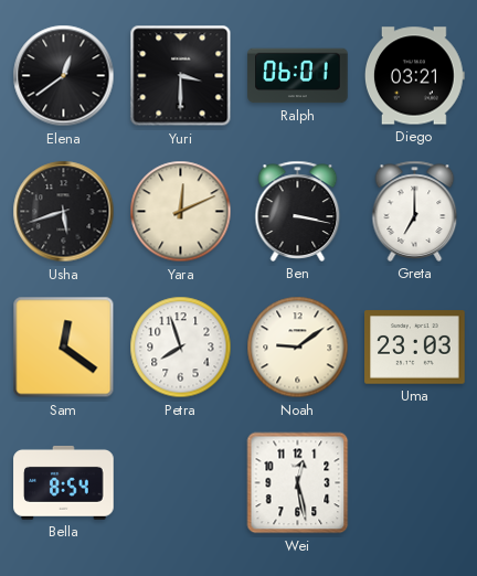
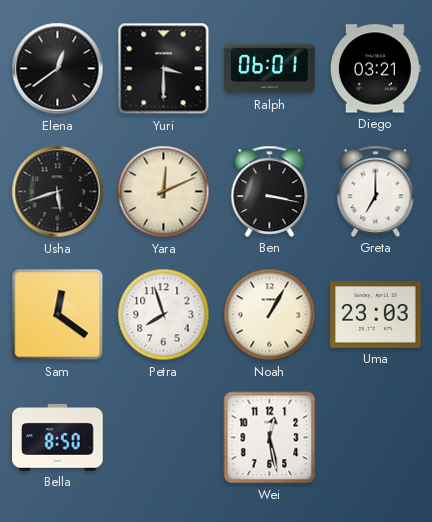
Noah: 9:09 -> 1:05
Bella: 8:54 -> 8:50
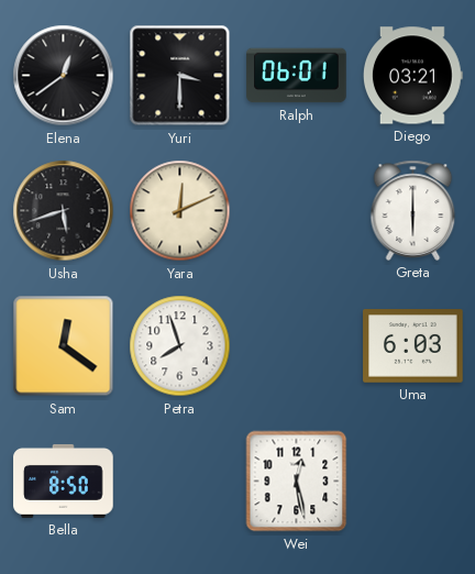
Ben: 3:17 -> none
Greta: 7:00 -> 6:00
Noah: 1:05 -> none
Uma: 23:03 -> 6:03
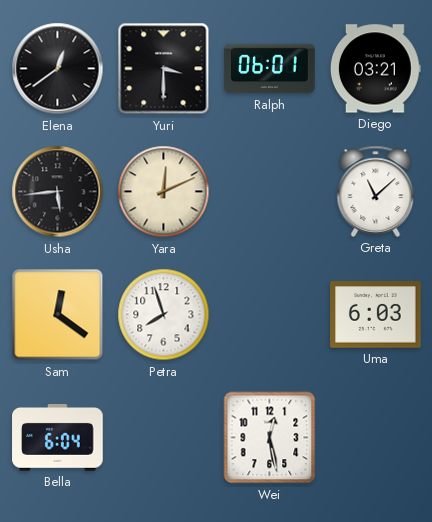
Usha: 5:42 -> 5:44
Greta: 6:00 -> 11:08
Bella: 8:50 -> 6:04
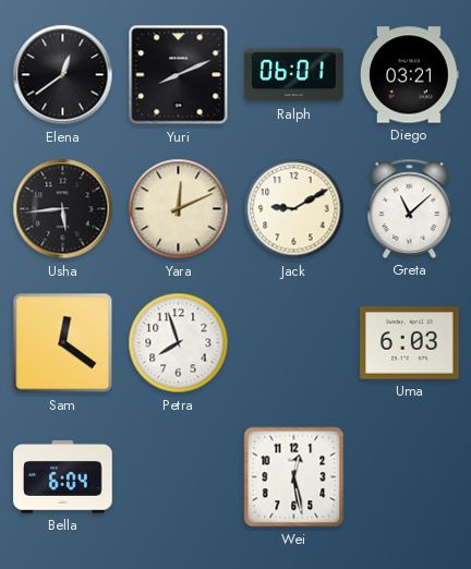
Yuri: 3:30 -> 8:11
Jack: none -> 9:10
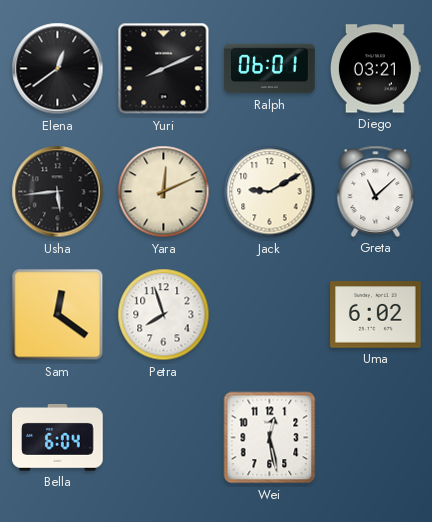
Uma: 6:03 -> 6:02
